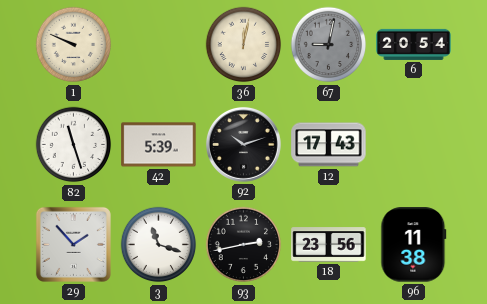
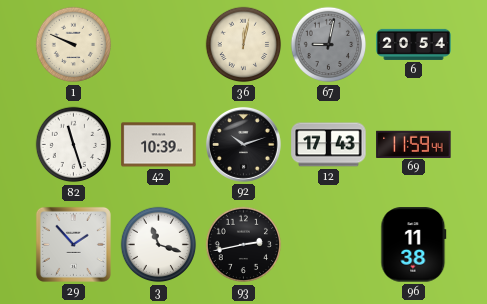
42: 5:39 -> 10:39
69: none -> 11:59
18: 23:56 -> none
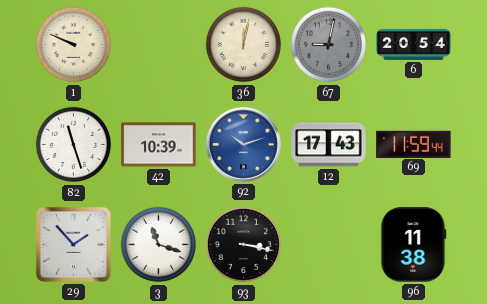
92 dial: black -> blue
93: 2:43 -> 3:17
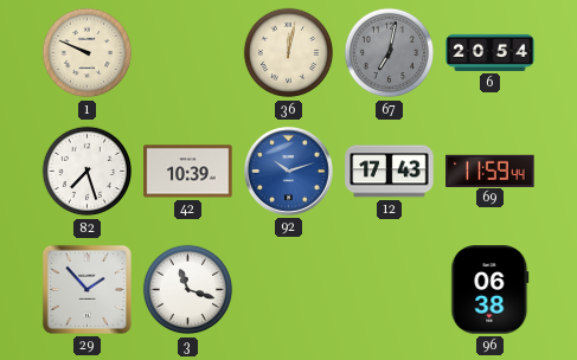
67: 9:02 -> 7:02
82: 11:27 -> 7:27
93: 3:17 -> none
96: 11:38 -> 06:38
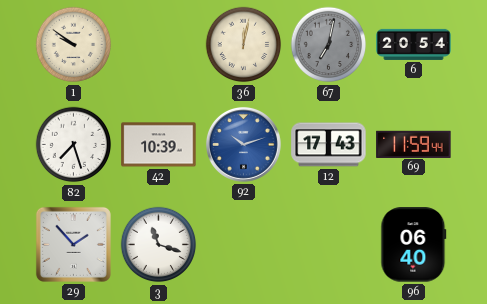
1: 9:49 -> 9:51
96: 06:38 -> 06:40
